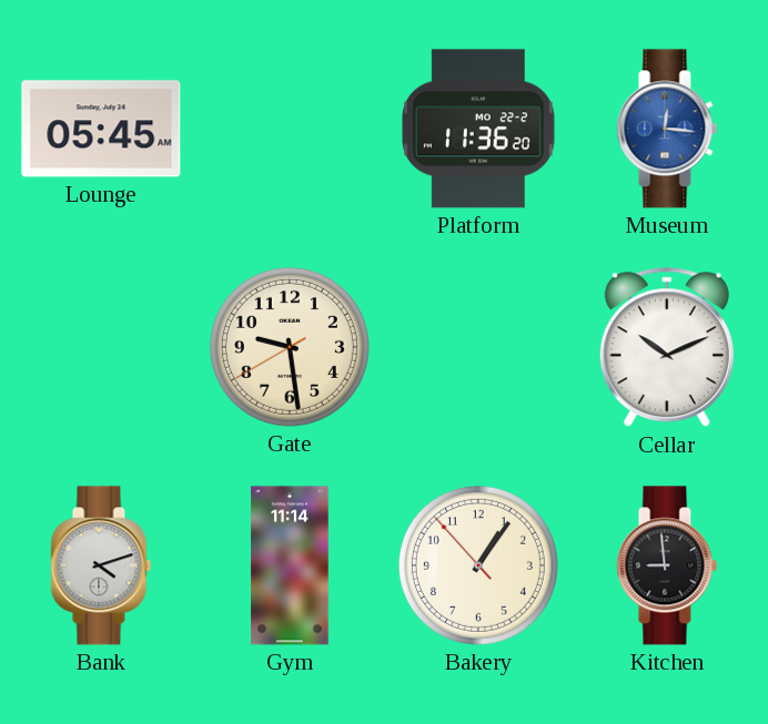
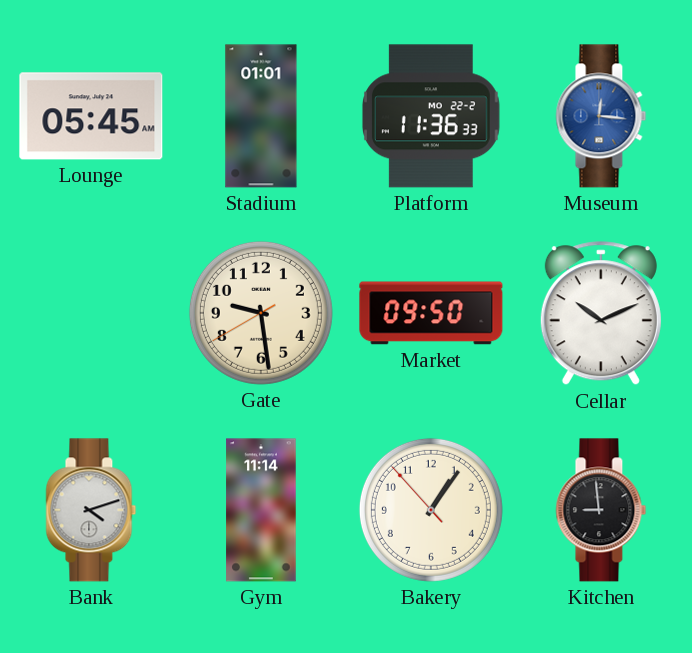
Stadium: none -> 01:01
Platform: 11:36:20 -> 11:36:33
Market: none -> 09:50
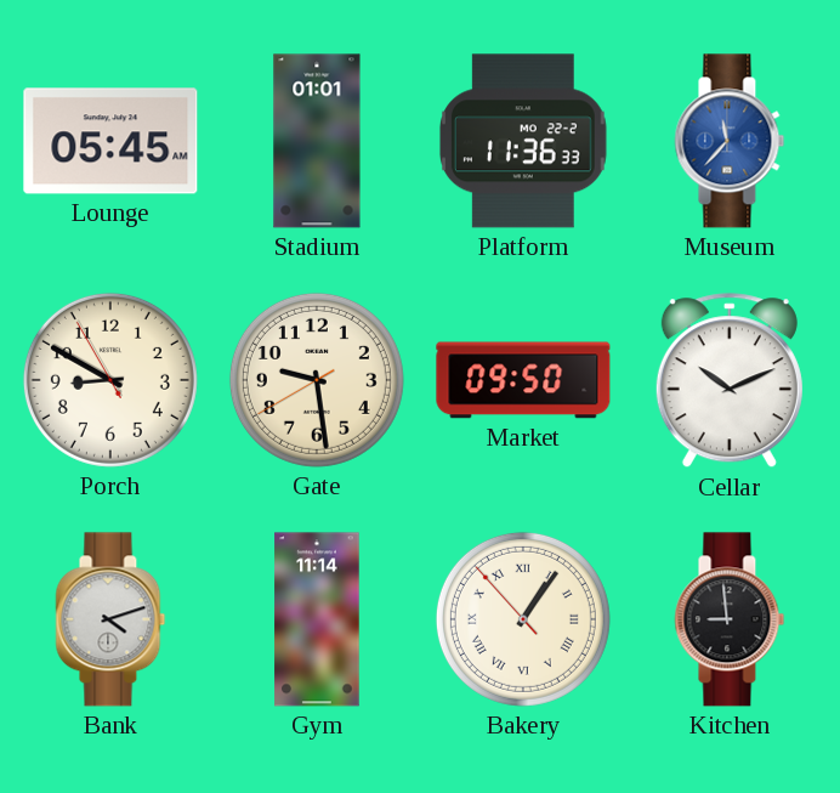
Museum: 12:16 -> 11:37
Porch: none -> 8:49
Bakery numerals: Arabic -> Roman
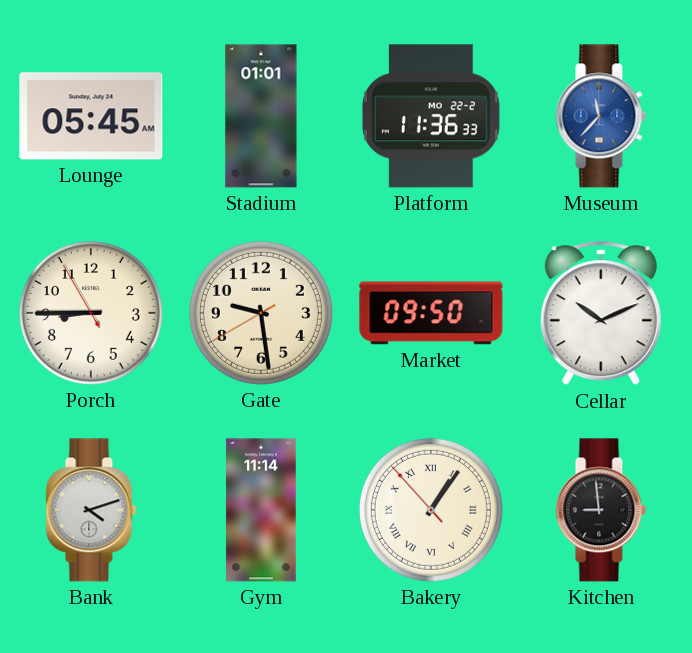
Porch: 8:49 -> 8:44
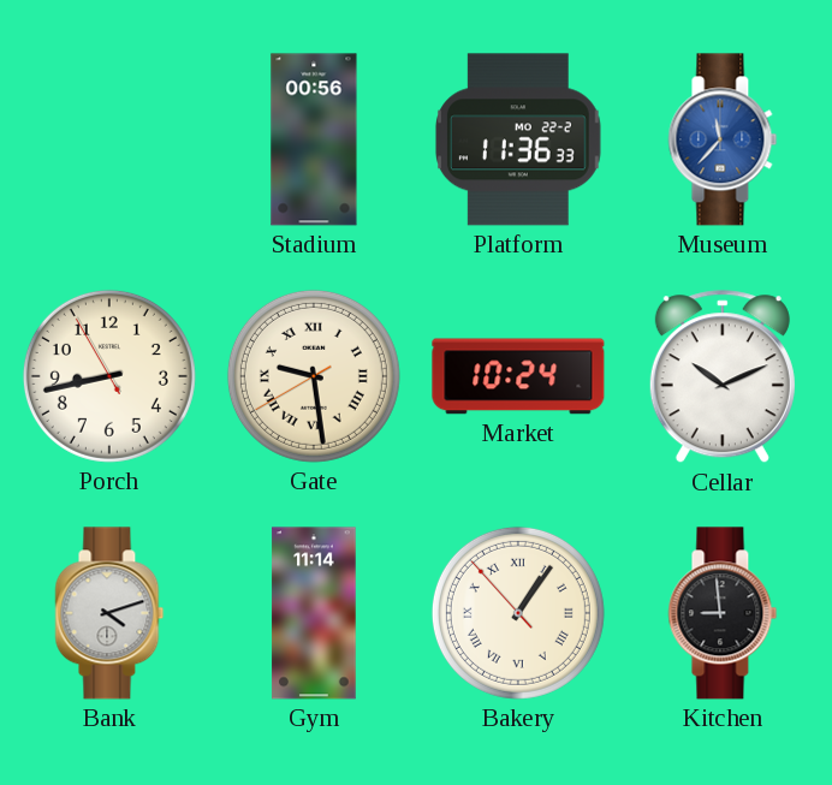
Lounge: 05:45 -> none
Stadium: 01:01 -> 00:56
Porch: 8:44 -> 8:42
Gate numerals: Arabic -> Roman
Market: 09:50 -> 10:24
